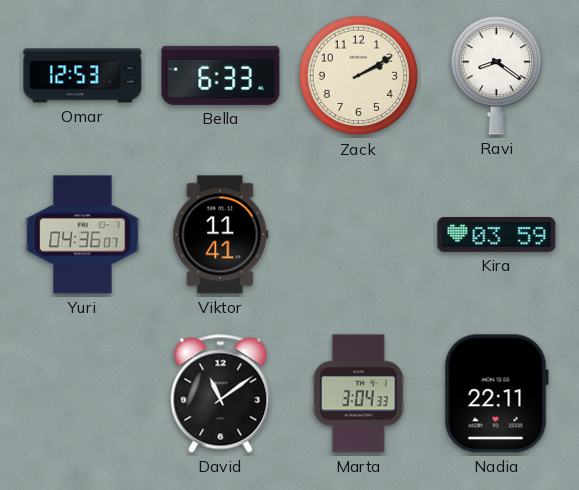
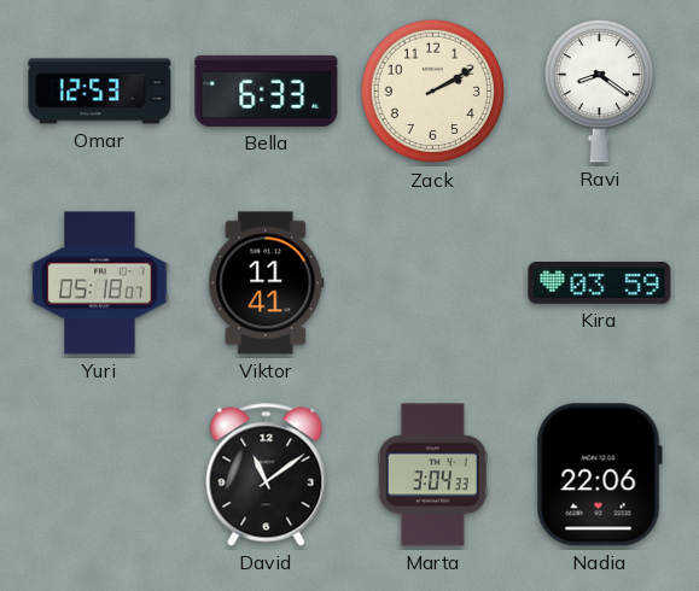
Yuri: 04:36 -> 05:18
Nadia: 22:11 -> 22:06
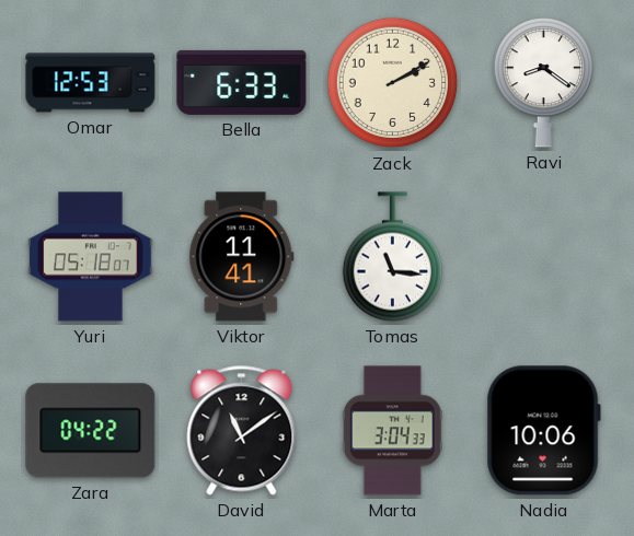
Tomas: none -> 11:16
Kira: 03:59 -> none
Zara: none -> 04:22
Nadia: 22:06 -> 10:06
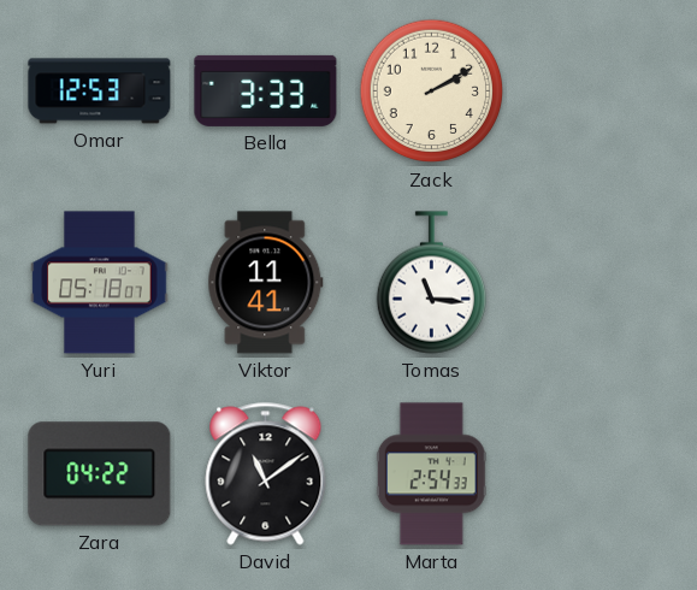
Bella: 6:33 -> 3:33
Ravi: 8:21 -> none
Marta: 3:04 -> 2:54
Nadia: 10:06 -> none
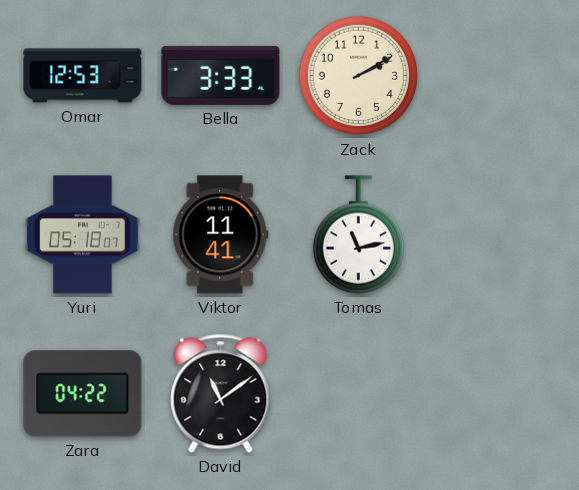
Tomas: 11:16 -> 11:13
Marta: 2:54 -> none
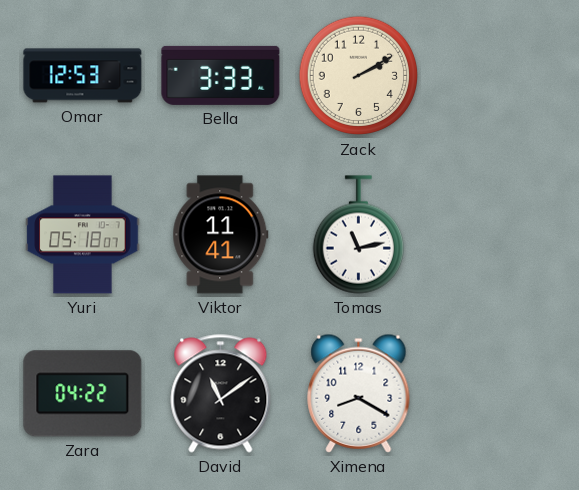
Ximena: none -> 8:20
